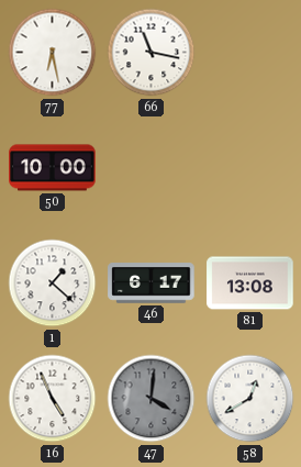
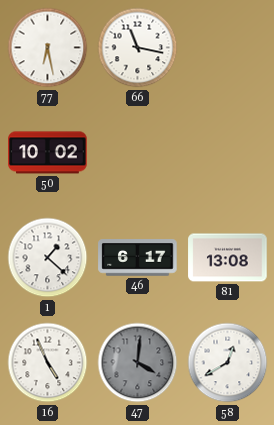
50: 10:00 -> 10:02
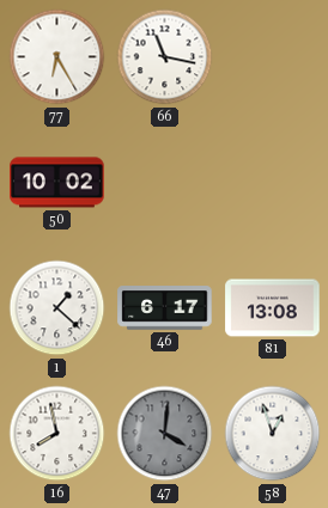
77: 6:28 -> 6:25
16: 4:56 -> 7:58
58: 12:40 -> 12:57
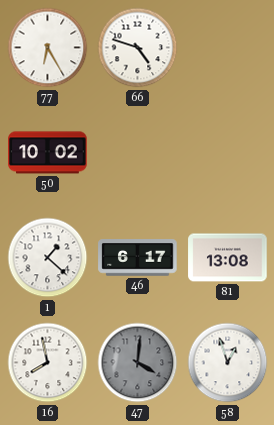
66: 11:17 -> 4:48
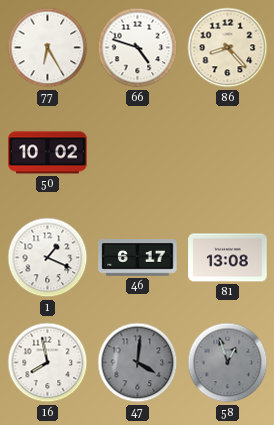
86: none -> 8:23
1: 1:22 -> 1:19
58 dial: white -> grey
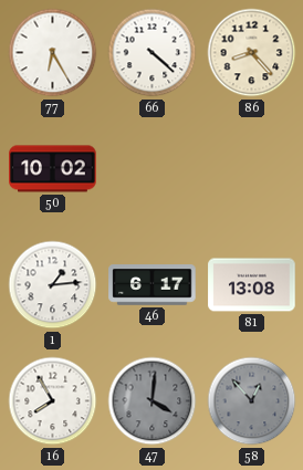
66: 4:48 -> 4:22
1: 1:19 -> 1:14
16: 7:58 -> 7:55
58: 12:57 -> 12:53
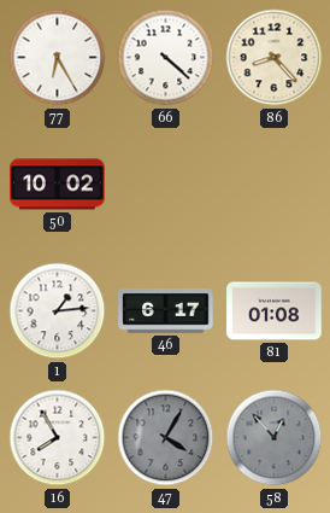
81: 13:08 -> 01:08
47: 4:01 -> 4:05
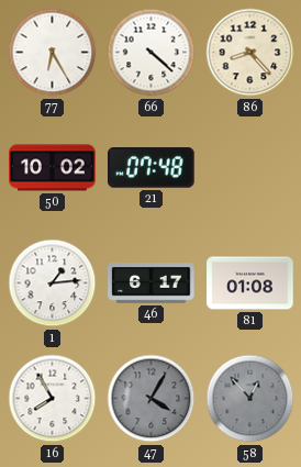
21: none -> 07:48
